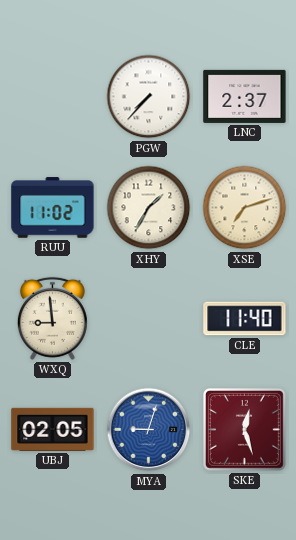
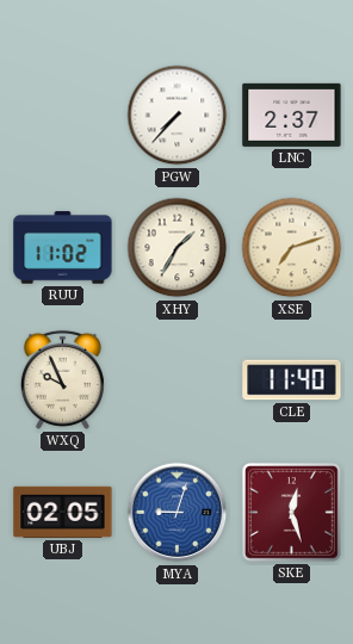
WXQ: 8:59 -> 9:56
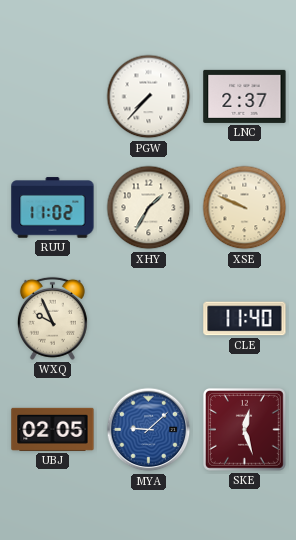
XSE: 7:12 -> 9:49
MYA: 9:03 -> 9:08
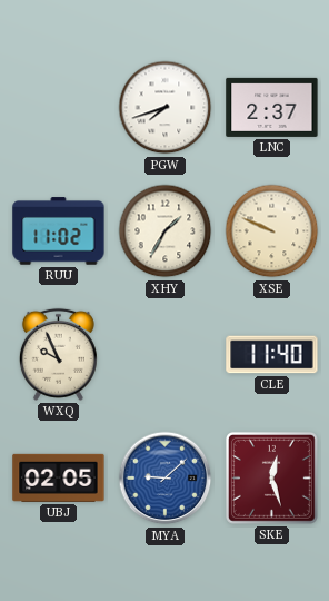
PGW: 7:37 -> 7:42
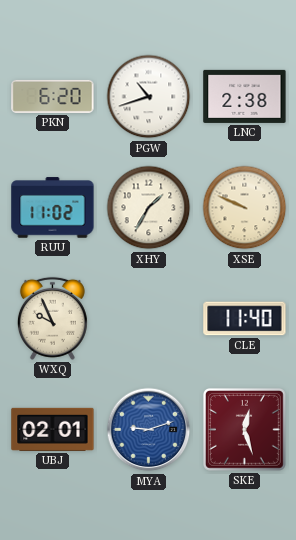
PKN: none -> 6:20
PGW: 7:42 -> 10:42
LNC: 2:37 -> 2:38
UBJ: 02:05 -> 02:01
MYA: 9:08 -> 9:12
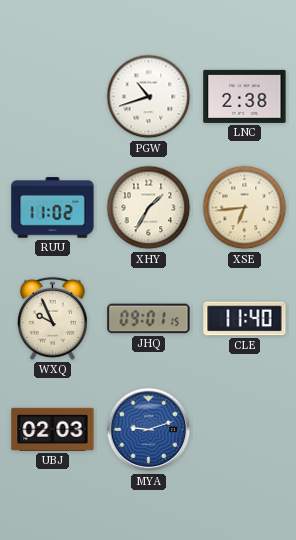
PKN: 6:20 -> none
XSE: 9:49 -> 6:44
JHQ: none -> 09:01
UBJ: 02:01 -> 02:03
SKE: 12:27 -> none
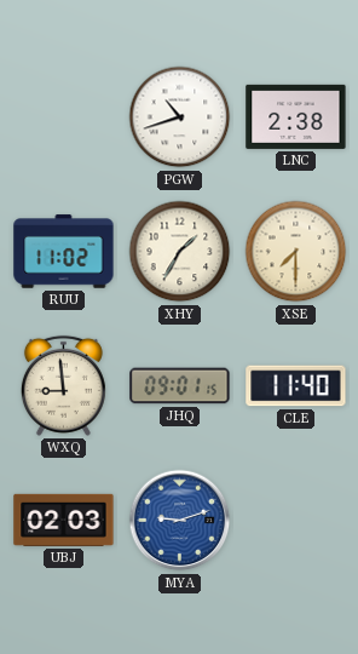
XSE: 6:44 -> 7:30
WXQ: 9:56 -> 8:59
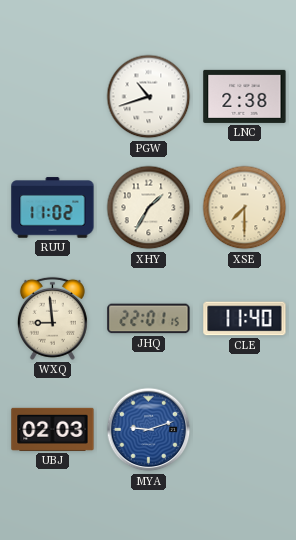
JHQ: 09:01 -> 22:01
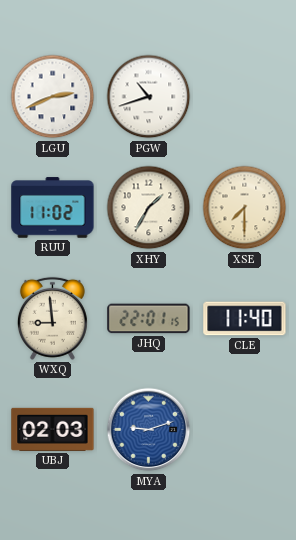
LGU: none -> 2:41
LNC: 2:38 -> none
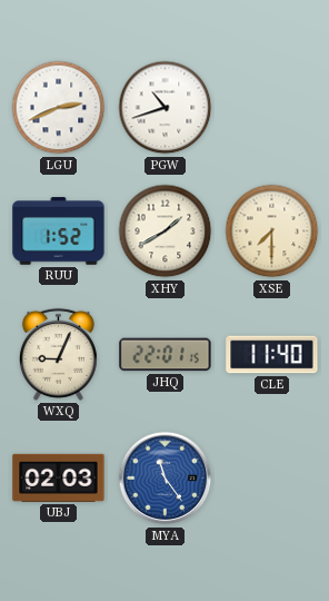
RUU: 11:02 -> 1:52
XHY: 1:35 -> 1:40
WXQ: 8:59 -> 9:04
MYA: 9:12 -> 11:24
